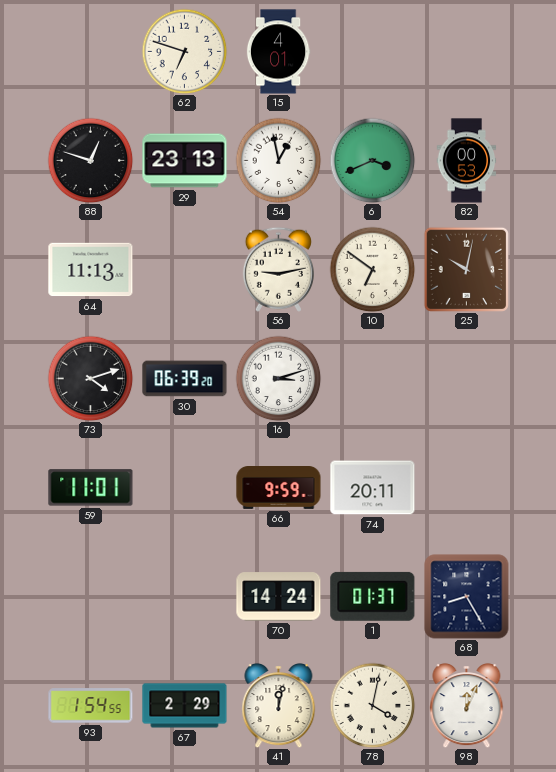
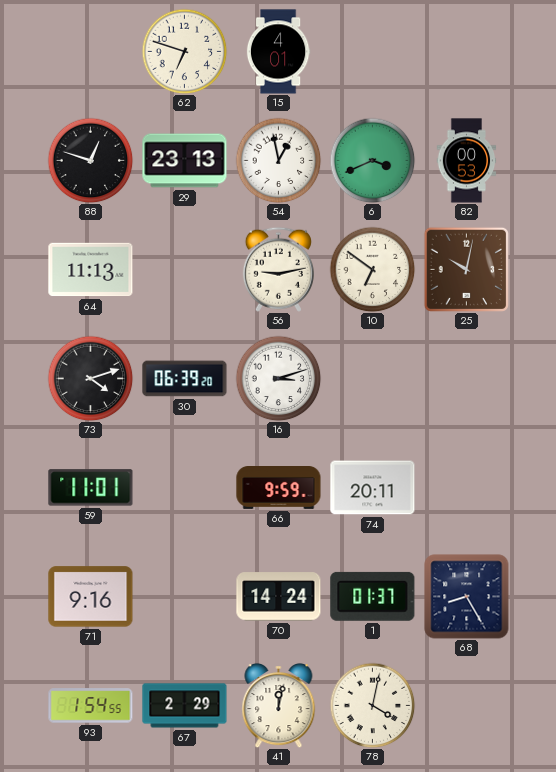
71: none -> 9:16
98: 12:04 -> none
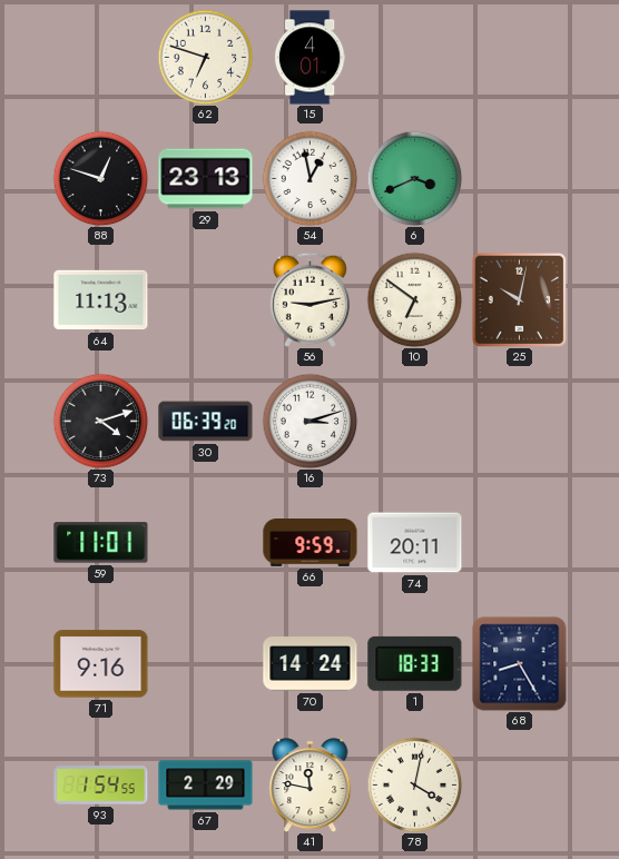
82: 00:53 -> none
1: 01:37 -> 18:33
41: 12:02 -> 11:47
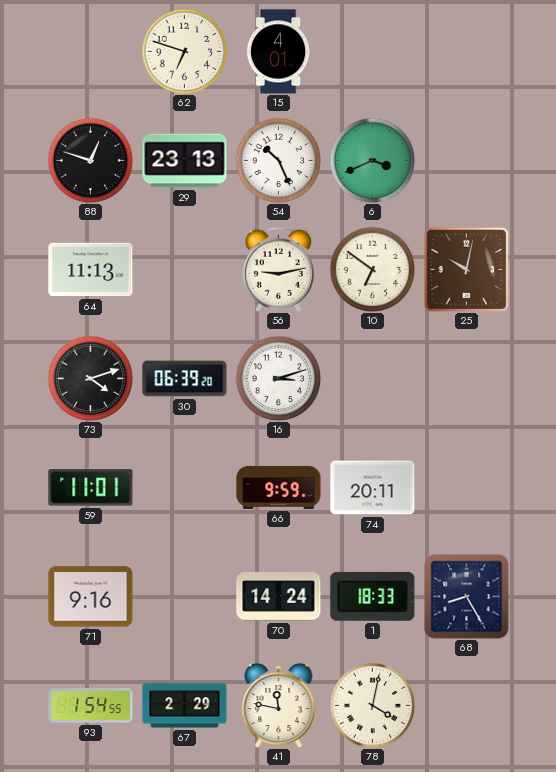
54: 12:58 -> 10:26
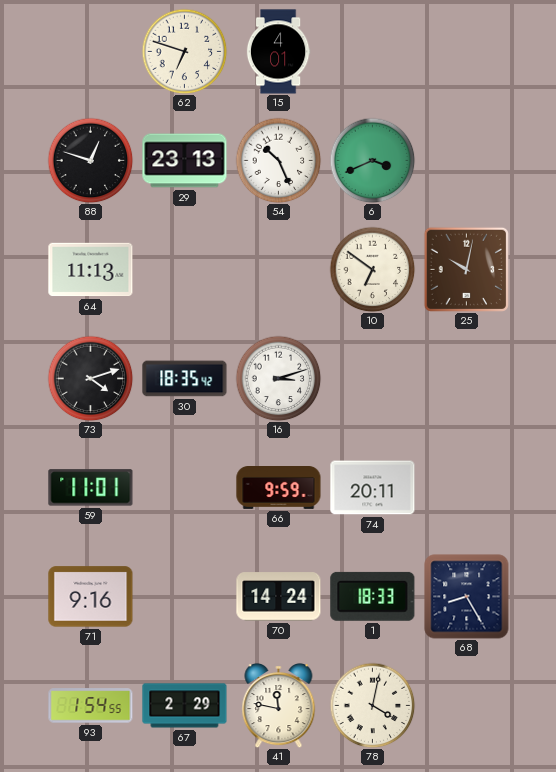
56: 9:13 -> none
30: 06:39 -> 18:35
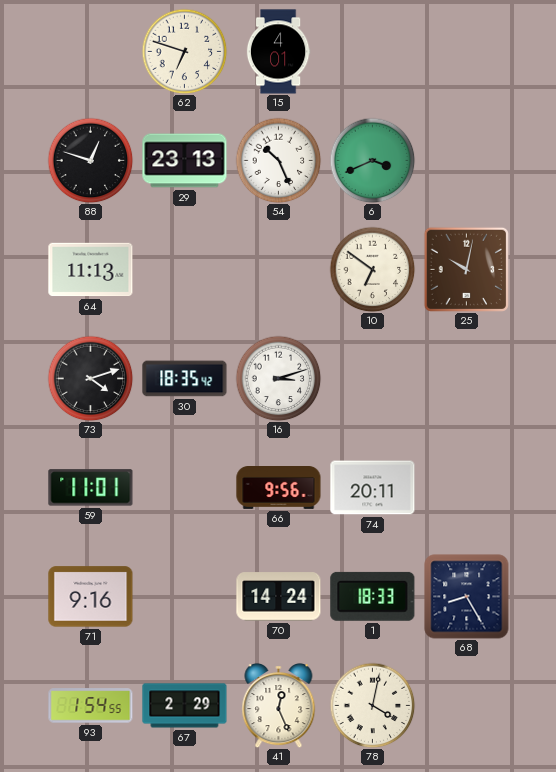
66: 9:59 -> 9:56
41: 11:47 -> 12:26
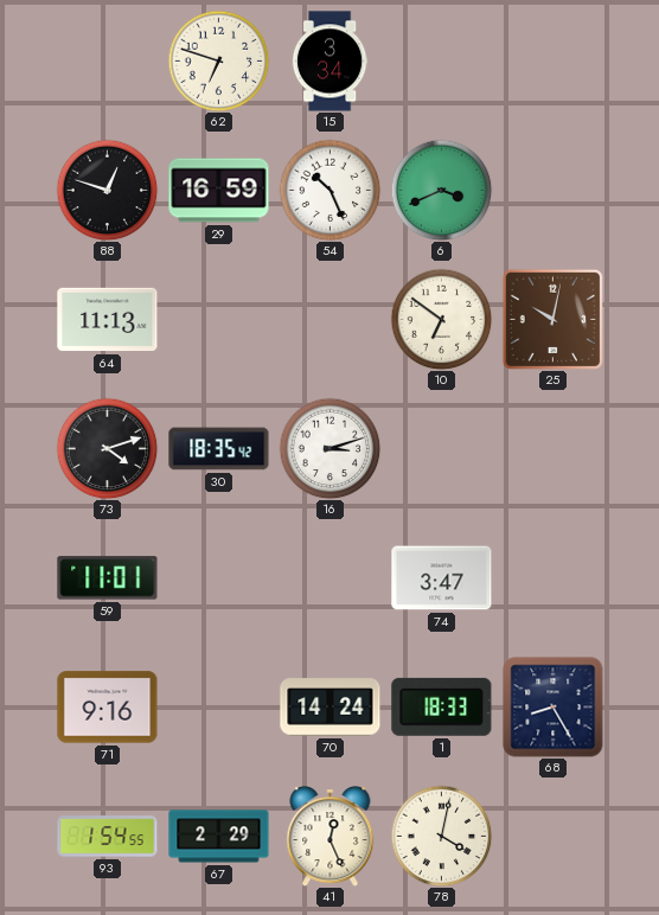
15: 4:01 -> 3:34
29: 23:13 -> 16:59
66: 9:56 -> none
74: 20:11 -> 3:47
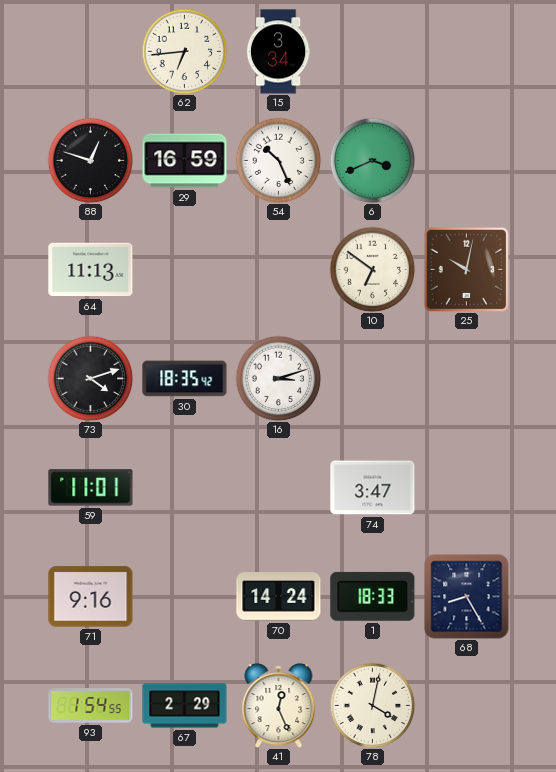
62: 6:48 -> 6:44
